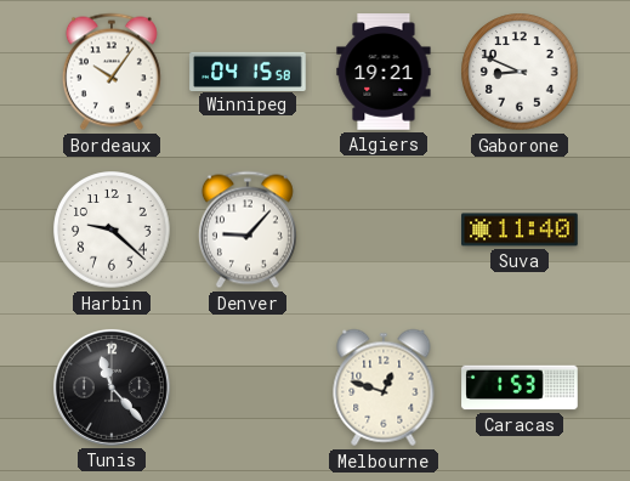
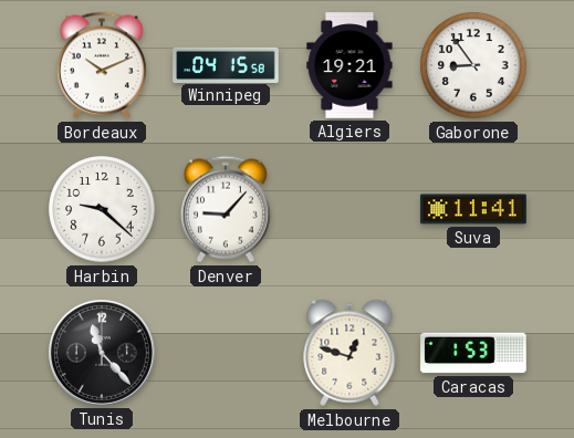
Bordeaux: 10:06 -> 10:11
Gaborone: 8:49 -> 8:54
Suva: 11:40 -> 11:41
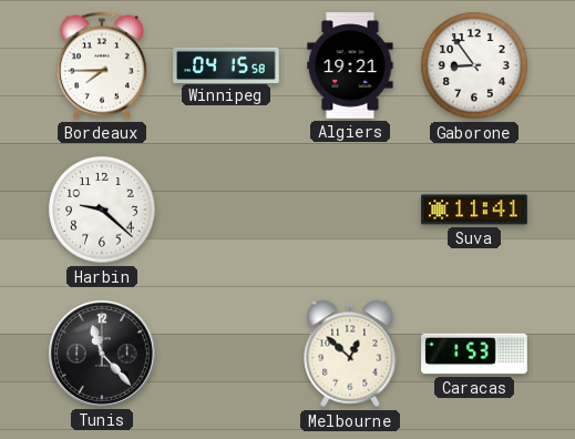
Bordeaux: 10:11 -> 7:45
Denver: 9:07 -> none
Melbourne: 12:48 -> 12:52
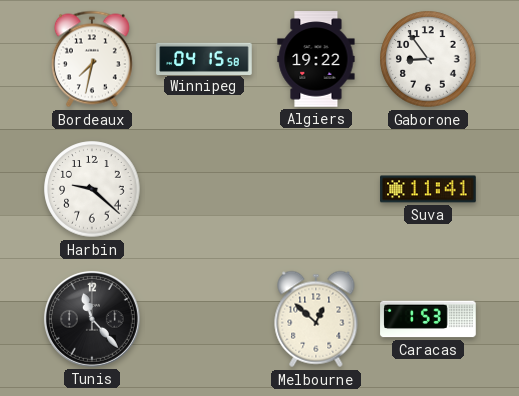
Bordeaux: 7:45 -> 7:32
Algiers: 19:21 -> 19:22
